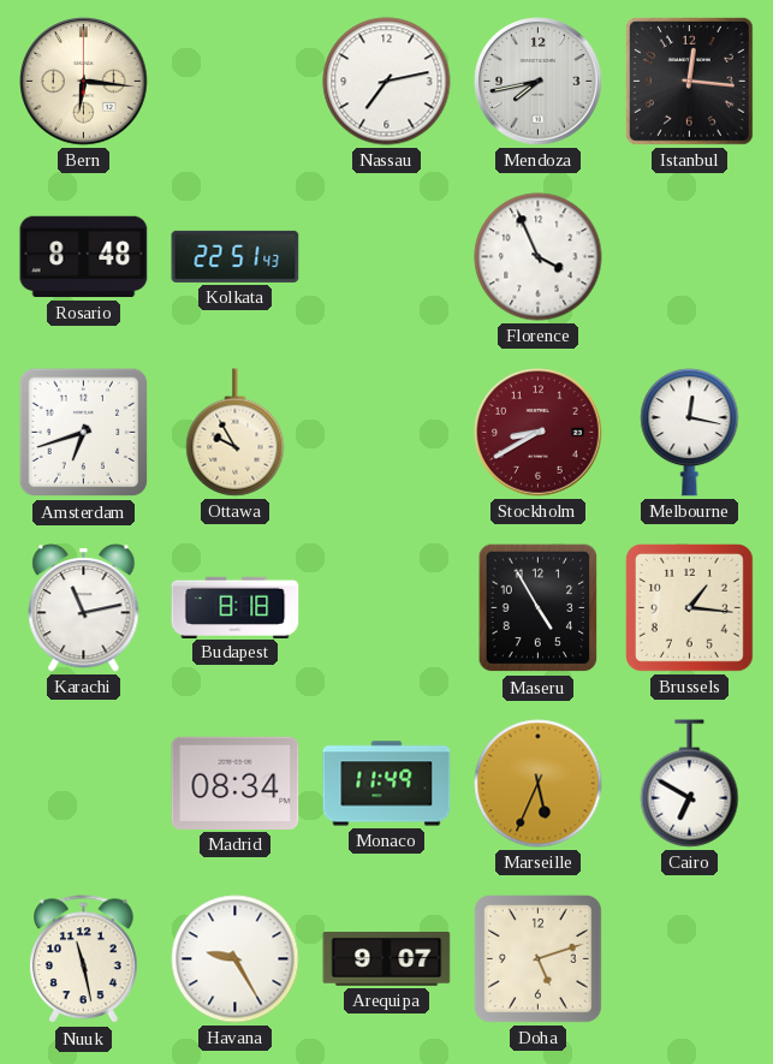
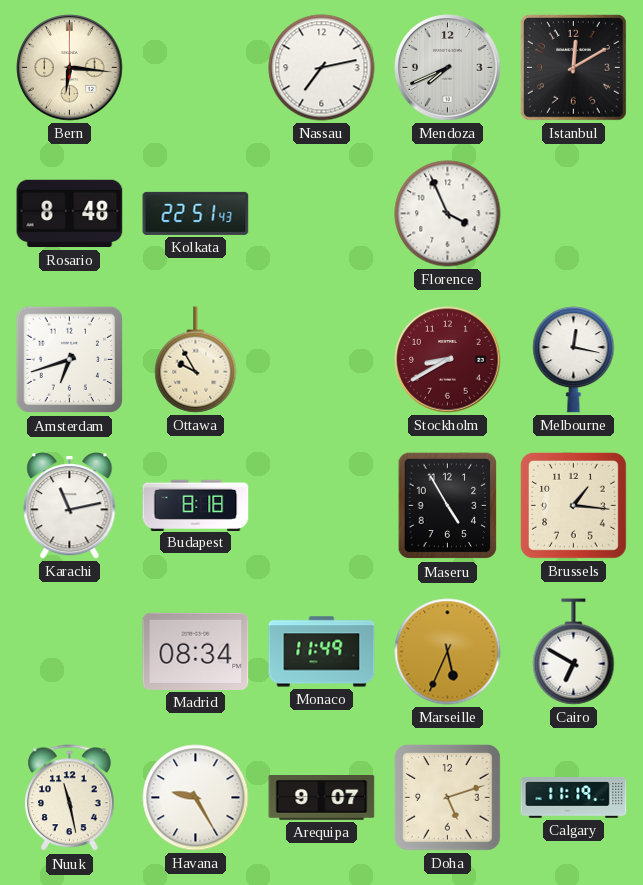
Mendoza: 7:43 -> 7:41
Istanbul: 12:16 -> 12:10
Calgary: none -> 11:19
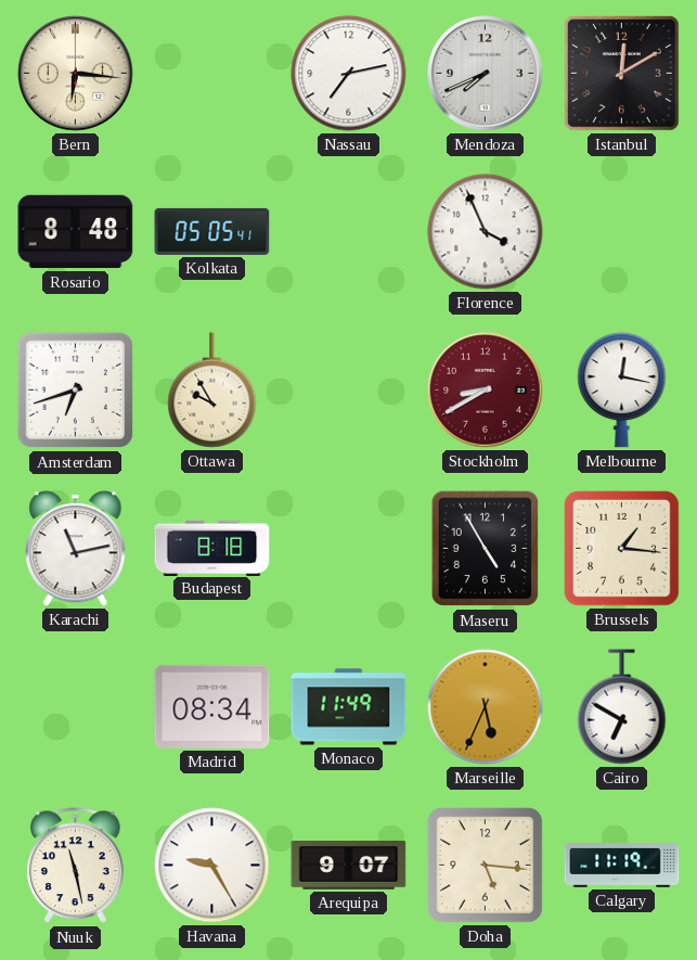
Kolkata: 22:51 -> 05:05
Doha: 5:12 -> 5:16
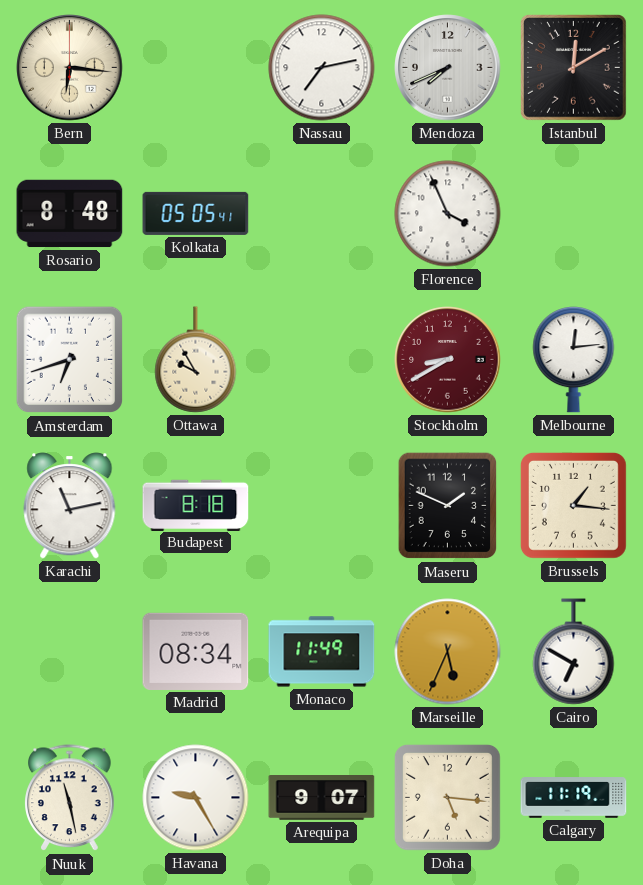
Melbourne: 12:17 -> 12:14
Maseru: 4:55 -> 1:49
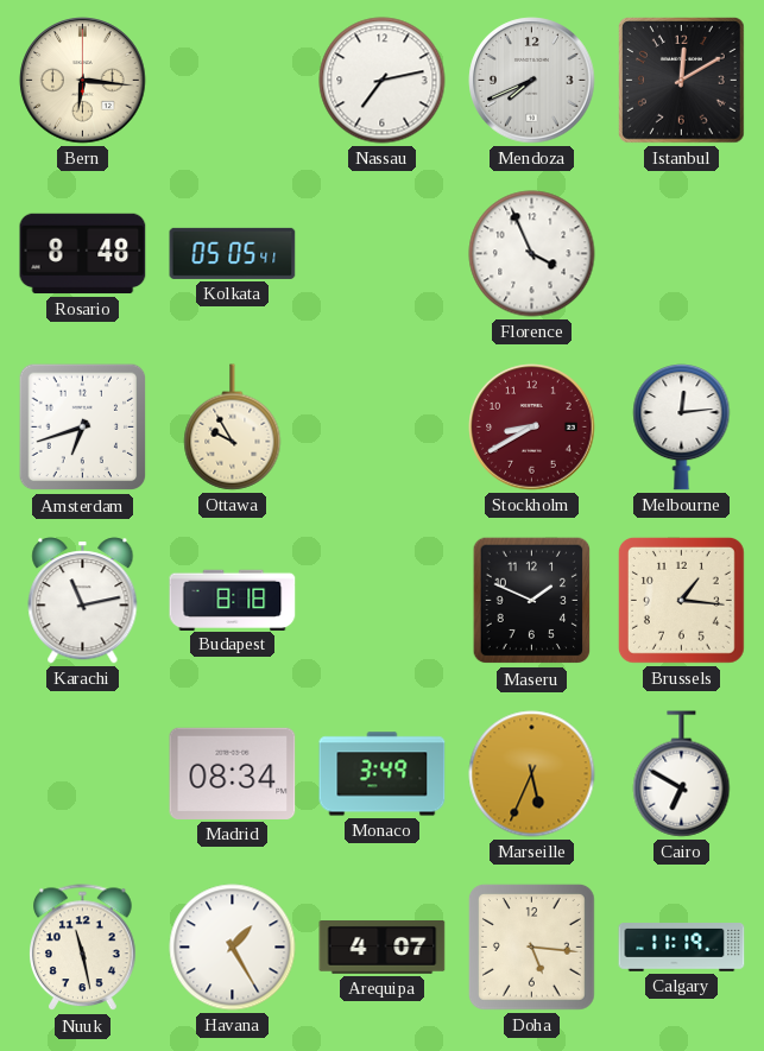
Monaco: 11:49 -> 3:49
Havana: 9:25 -> 1:25
Arequipa: 9:07 -> 4:07
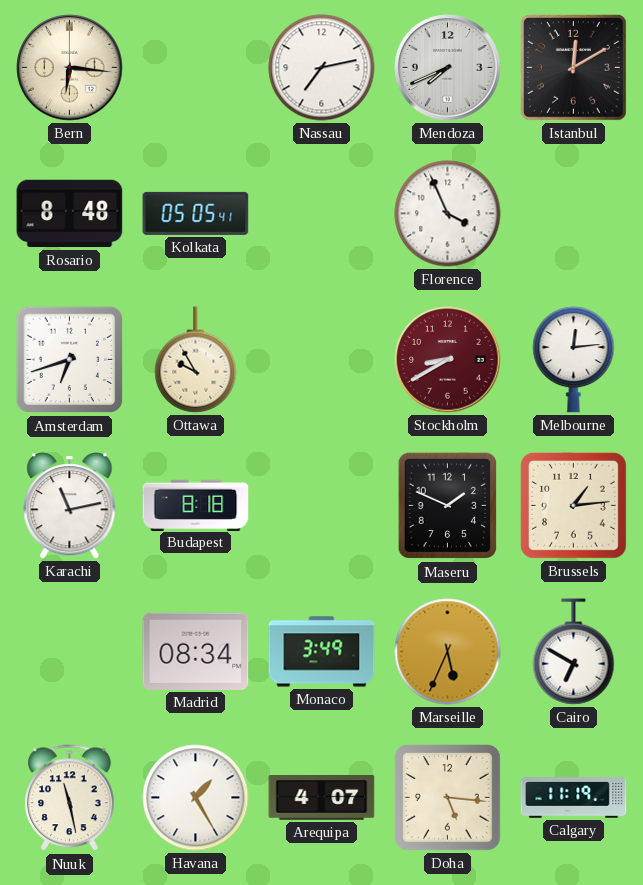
Brussels: 1:16 -> 1:14
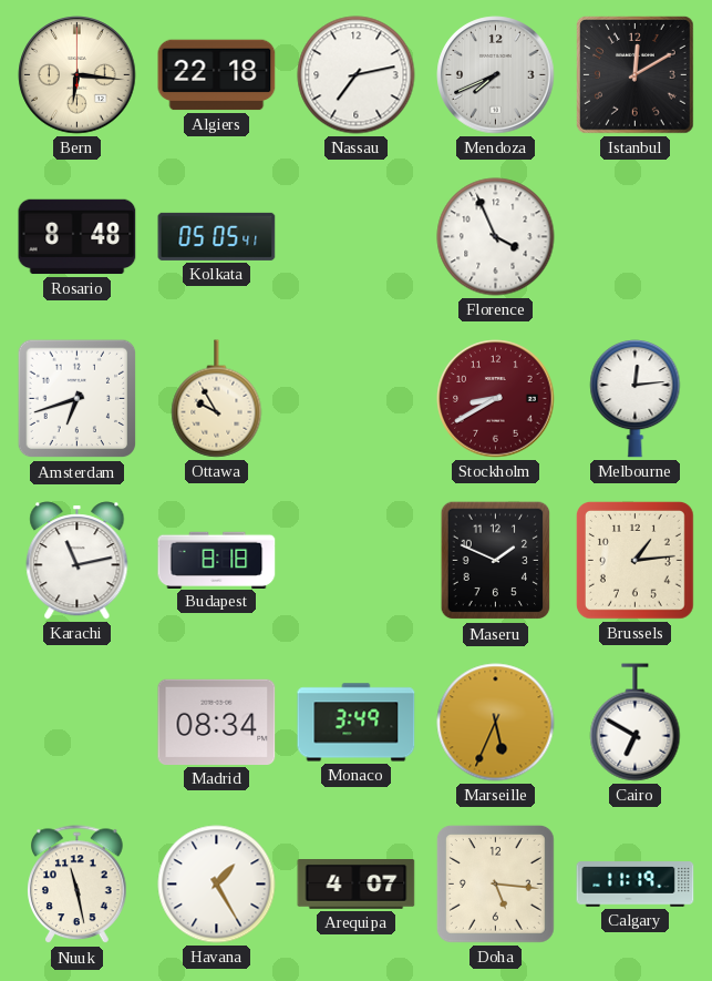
Algiers: none -> 22:18
